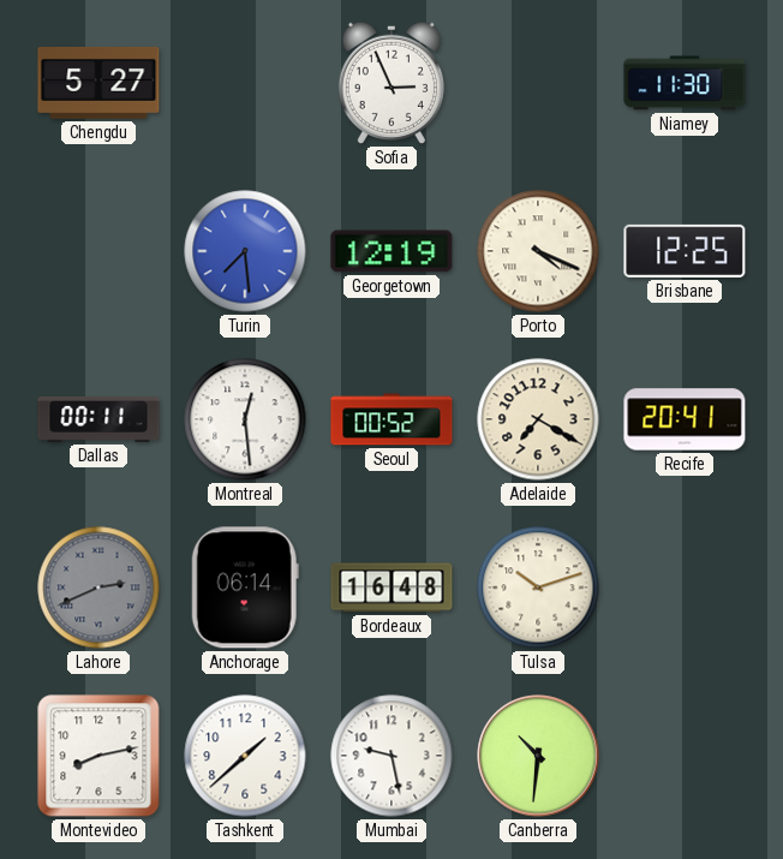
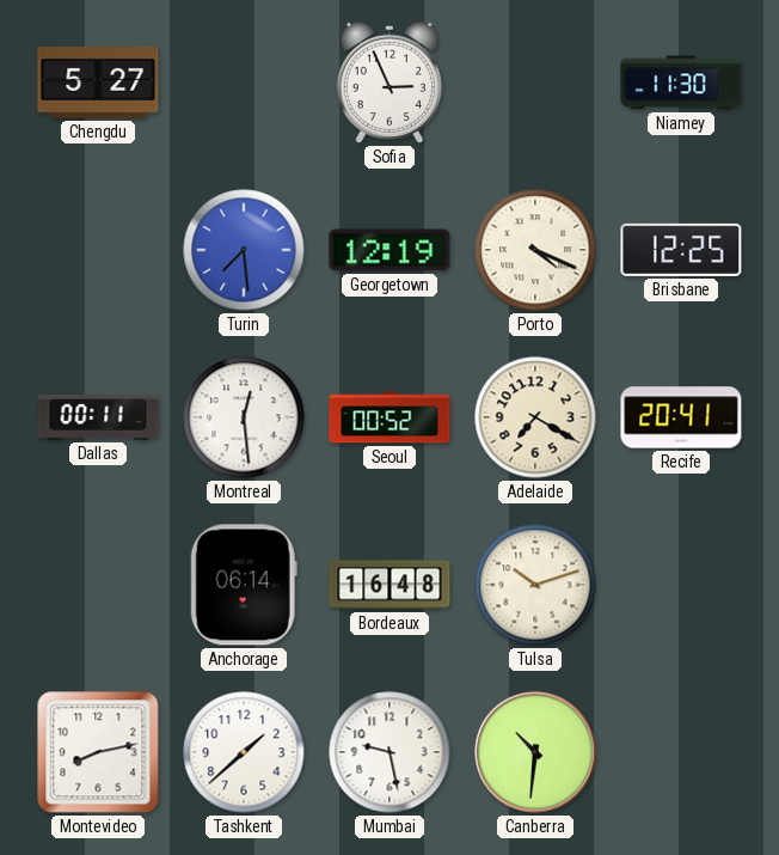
Lahore: 2:41 -> none
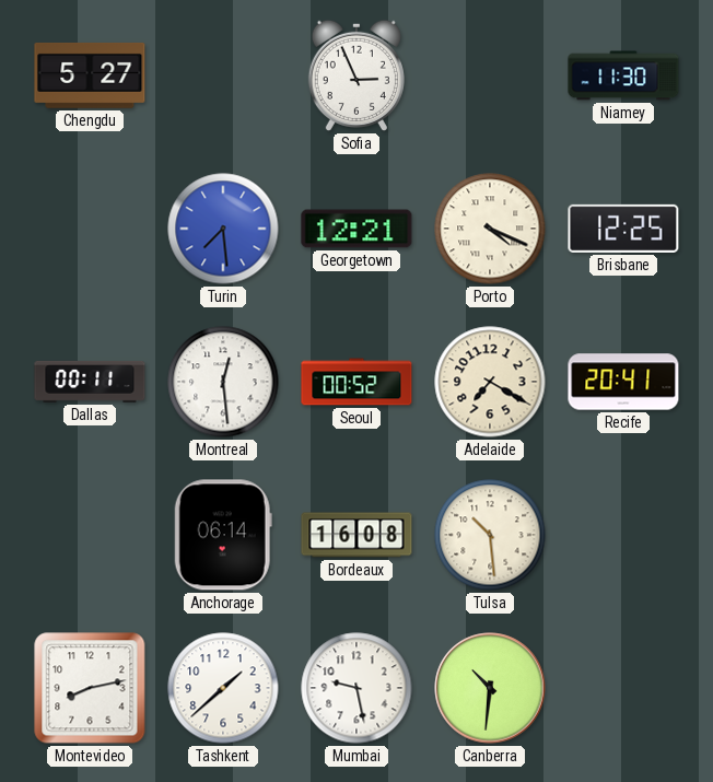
Georgetown: 12:19 -> 12:21
Bordeaux: 16:48 -> 16:08
Tulsa: 10:12 -> 10:29
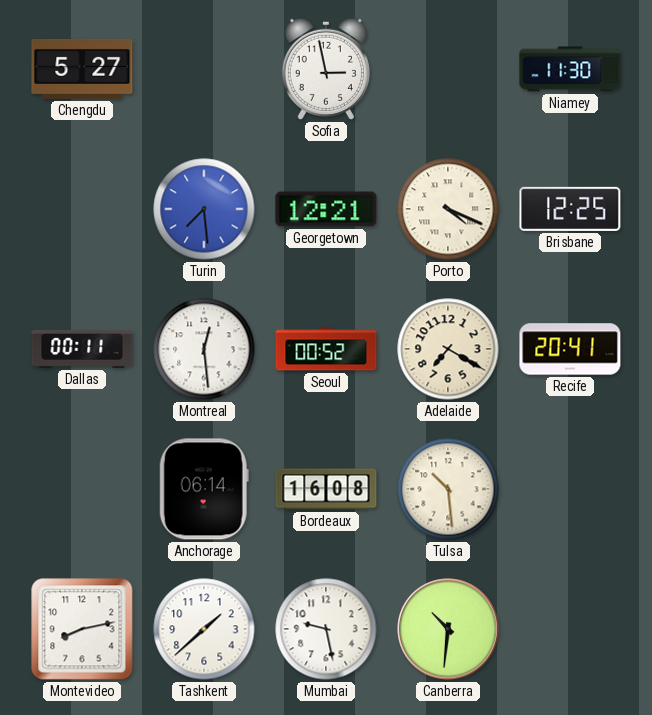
Sofia: 2:56 -> 2:58
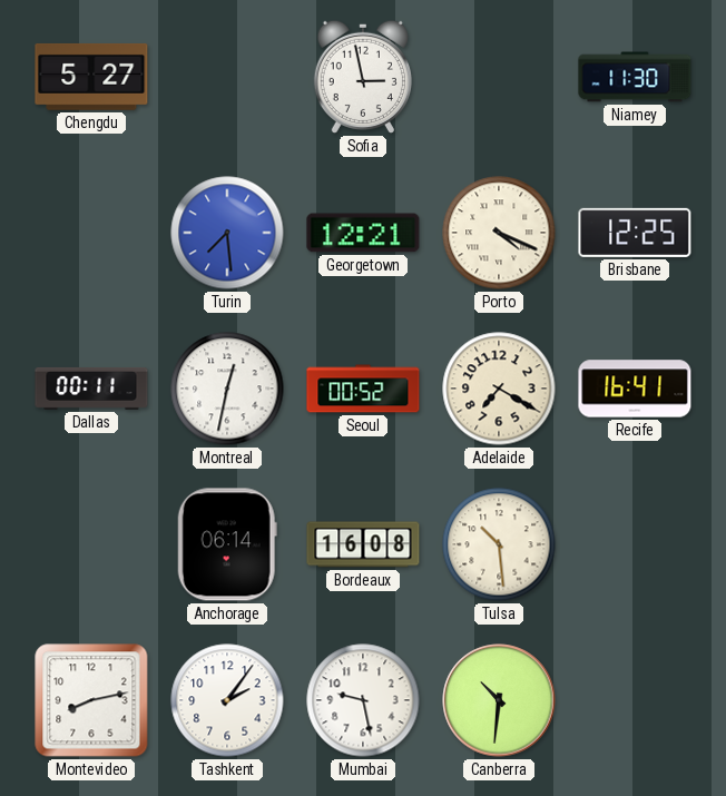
Montreal: 12:29 -> 12:32
Recife: 20:41 -> 16:41
Tashkent: 1:38 -> 2:06
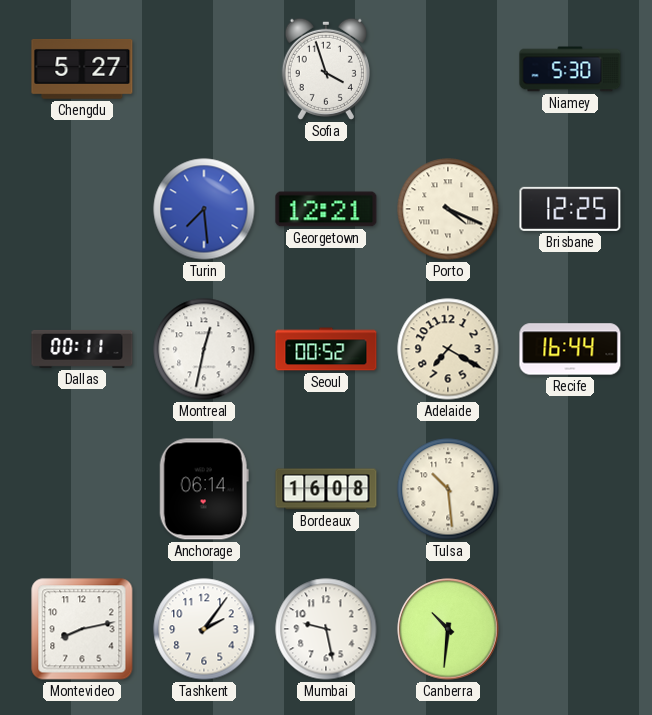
Sofia: 2:58 -> 3:57
Niamey: 11:30 -> 5:30
Recife: 16:41 -> 16:44
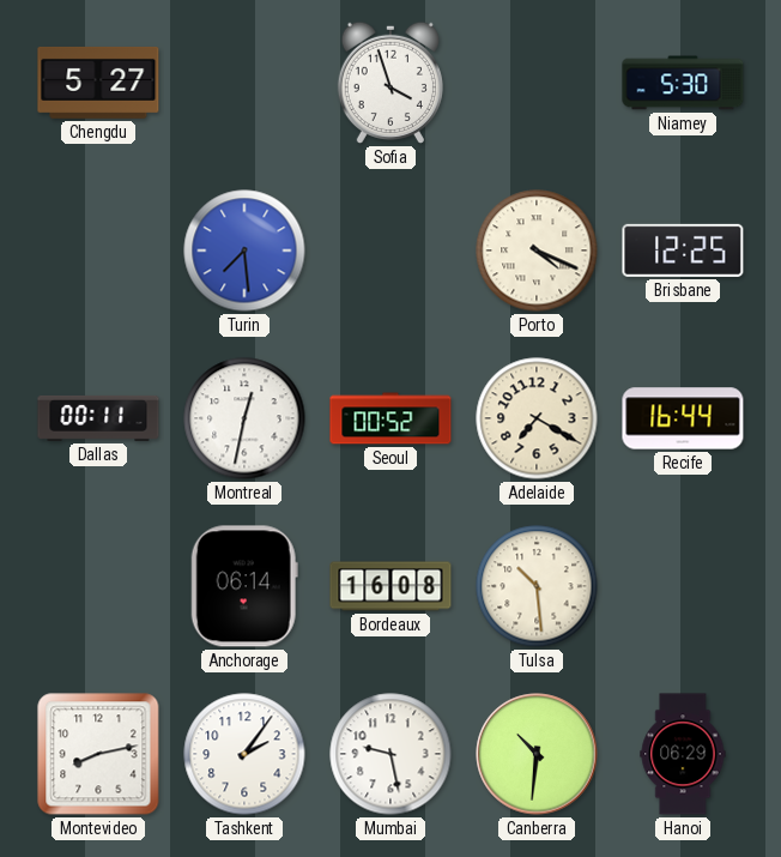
Georgetown: 12:21 -> none
Hanoi: none -> 06:29
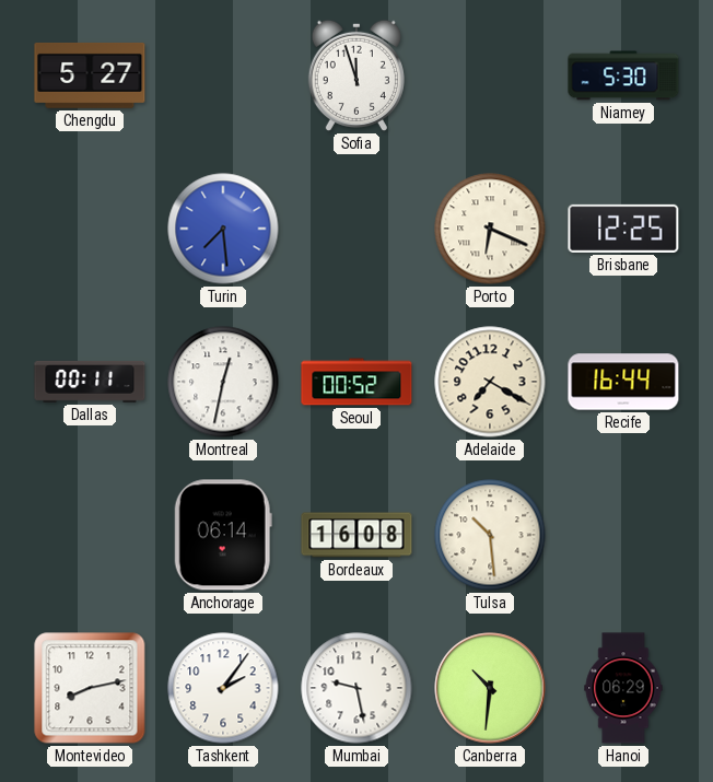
Sofia: 3:57 -> 11:57
Porto: 4:19 -> 6:19
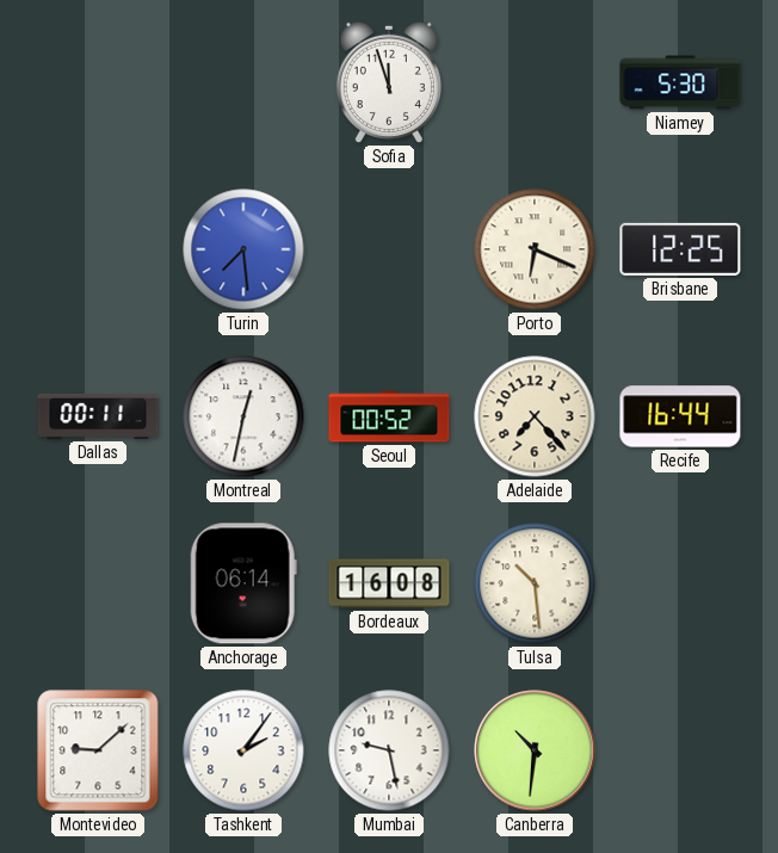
Chengdu: 5:27 -> none
Adelaide: 7:20 -> 7:23
Montevideo: 8:13 -> 9:08
Hanoi: 06:29 -> none
